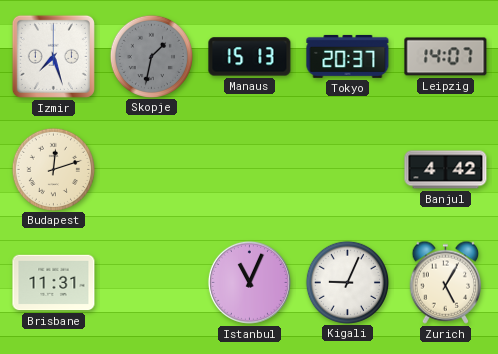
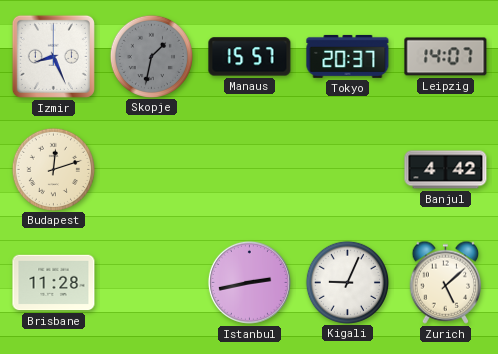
Izmir: 7:27 -> 8:26
Manaus: 15:13 -> 15:57
Brisbane: 11:31 -> 11:28
Istanbul: 11:04 -> 2:43
Zurich: 5:05 -> 5:08
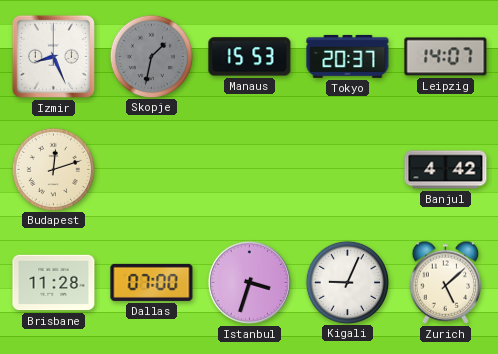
Manaus: 15:57 -> 15:53
Dallas: none -> 07:00
Istanbul: 2:43 -> 3:33
